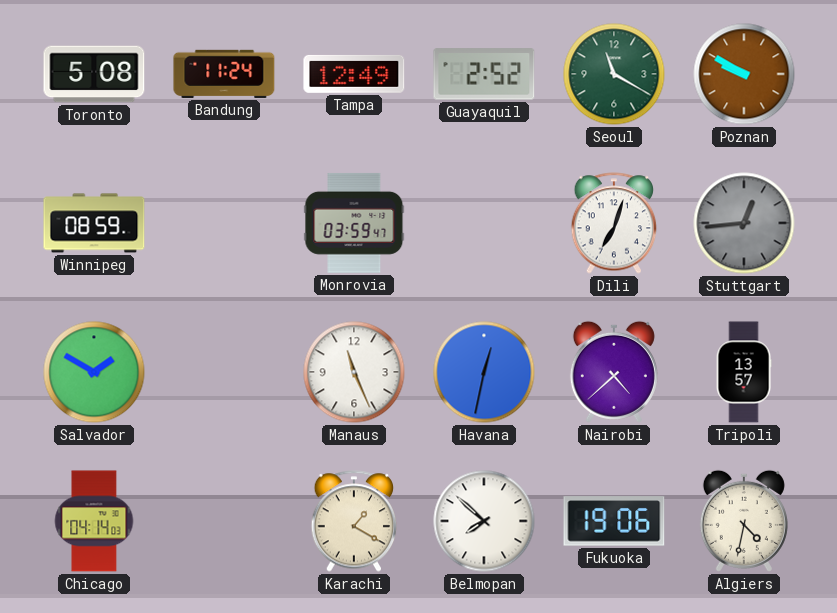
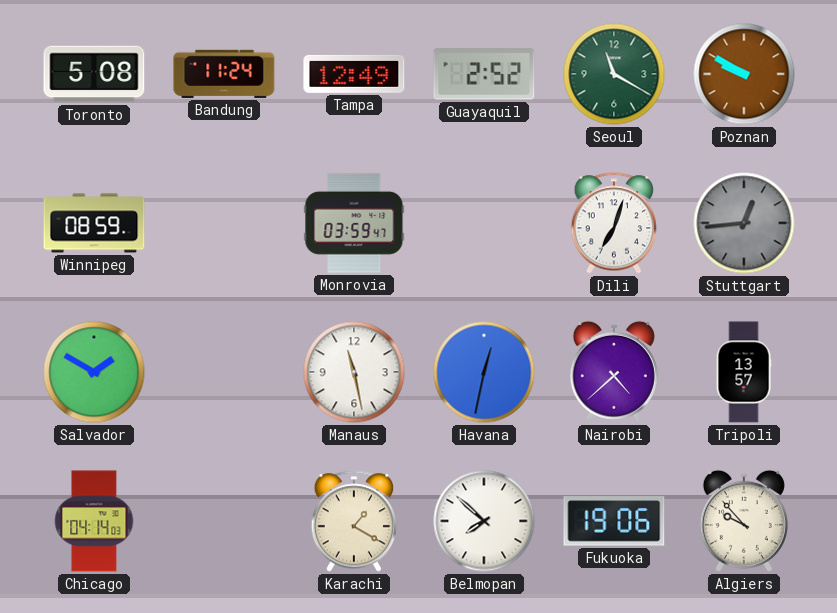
Manaus: 11:26 -> 11:28
Algiers: 4:32 -> 9:53
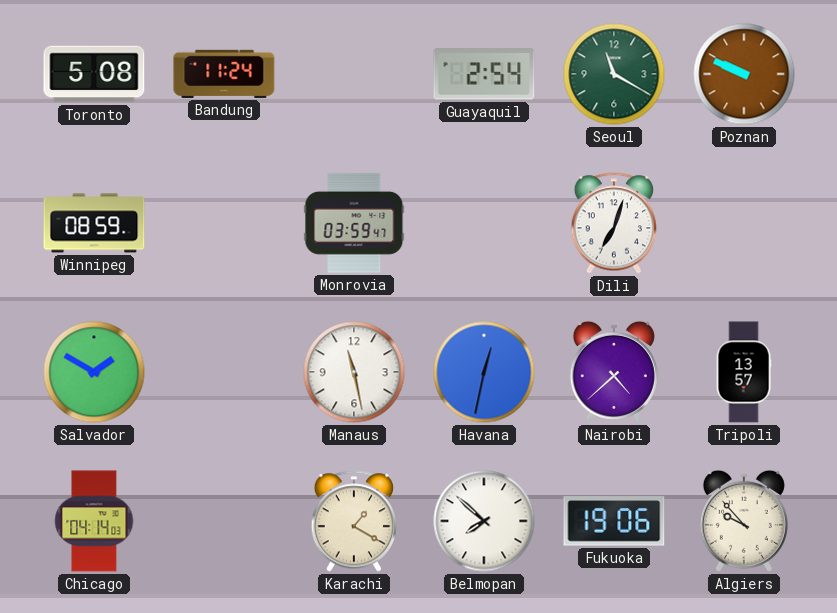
Tampa: 12:49 -> none
Guayaquil: 2:52 -> 2:54
Poznan: 9:50 -> 9:49
Stuttgart: 12:44 -> none
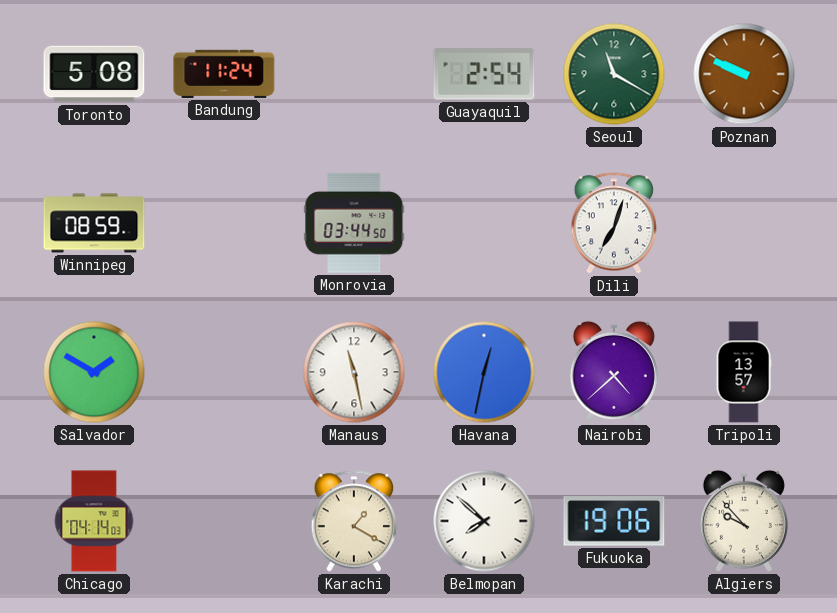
Monrovia: 03:59 -> 03:44
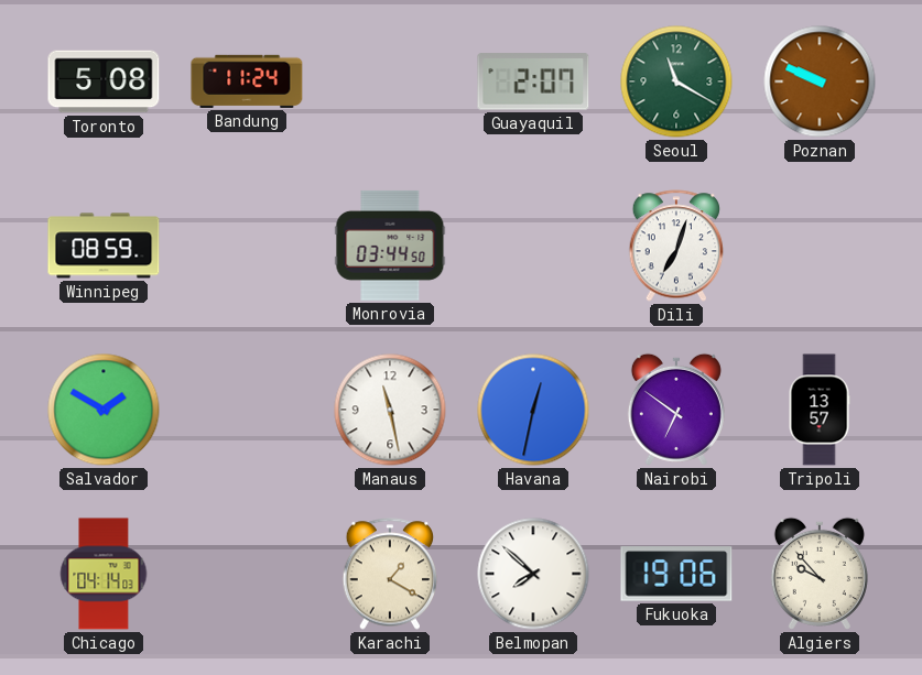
Guayaquil: 2:54 -> 2:07
Nairobi: 4:38 -> 6:51
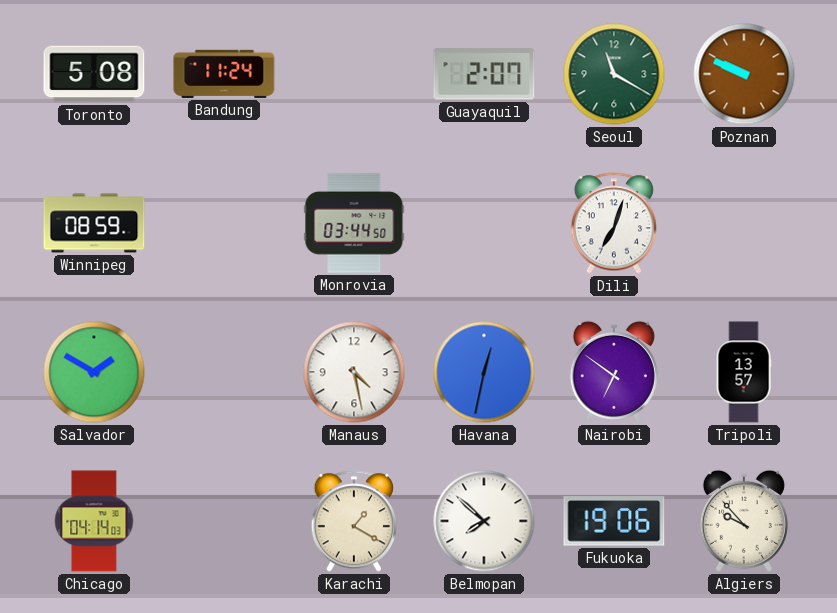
Manaus: 11:28 -> 4:28
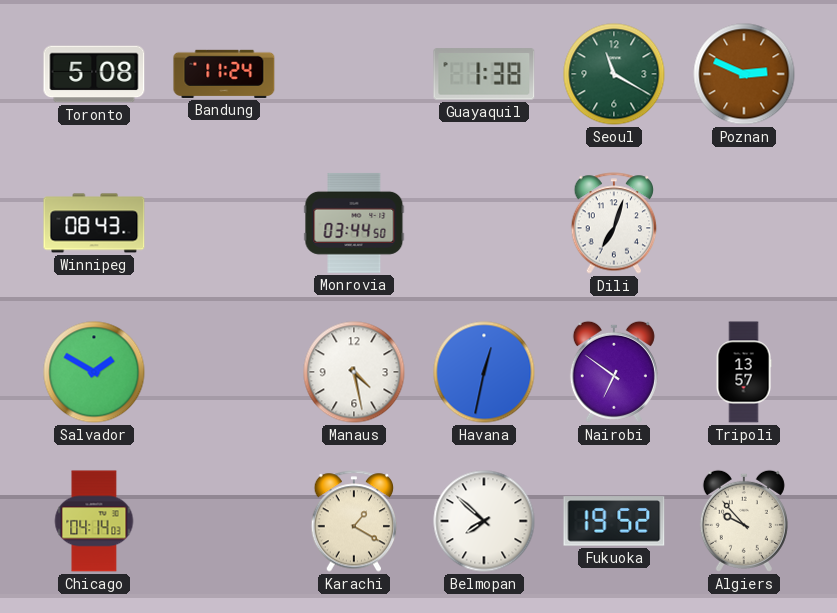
Guayaquil: 2:07 -> 1:38
Poznan: 9:49 -> 2:49
Winnipeg: 08:59 -> 08:43
Fukuoka: 19:06 -> 19:52
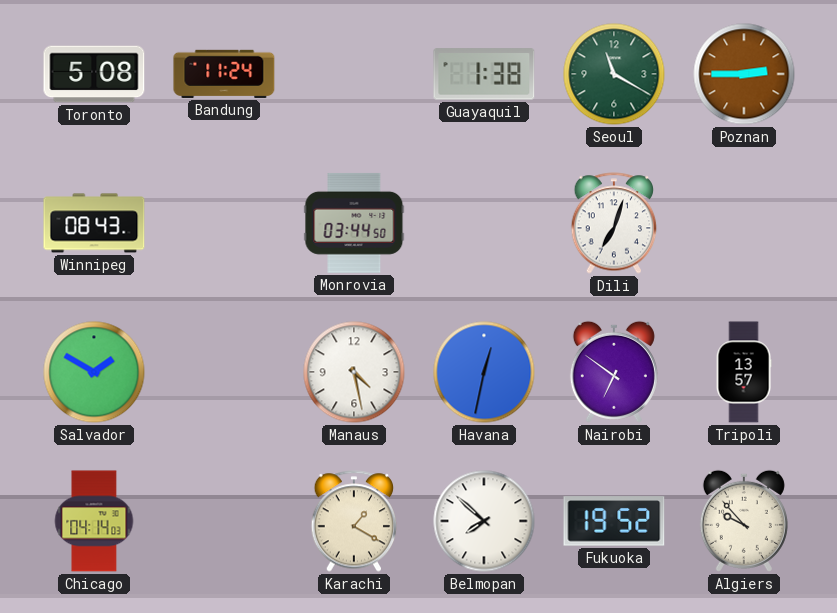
Poznan: 2:49 -> 2:45
